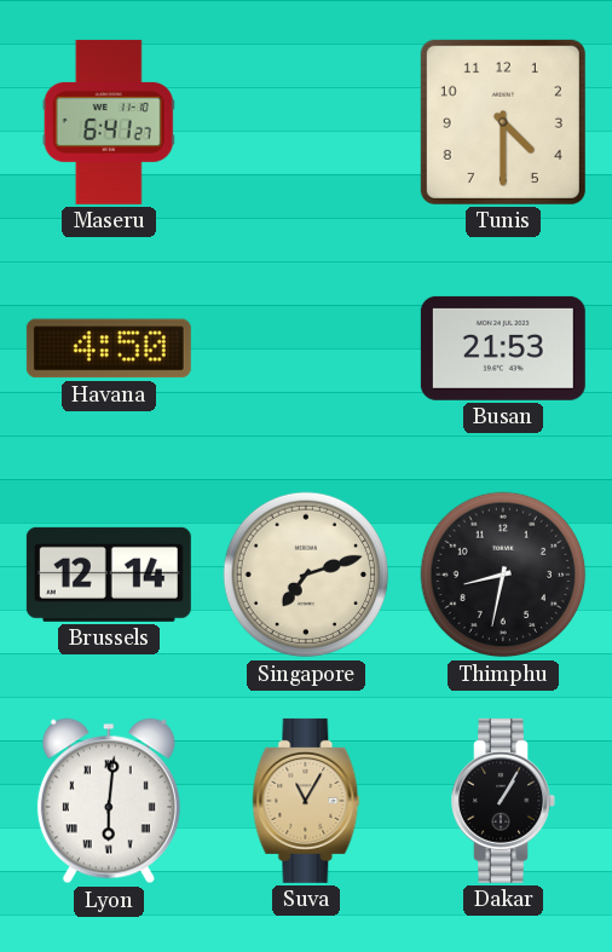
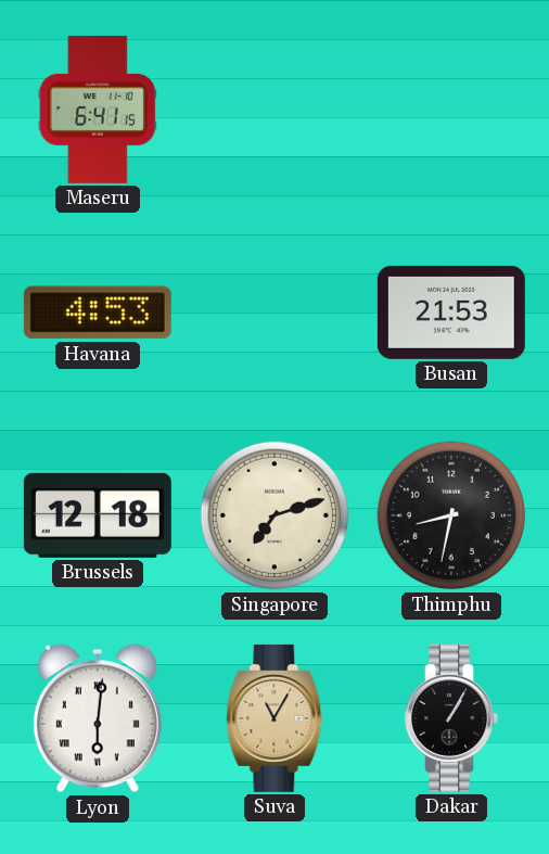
Maseru: 6:41:27 -> 6:41:15
Tunis: 4:30 -> none
Havana: 4:50 -> 4:53
Brussels: 12:14 -> 12:18
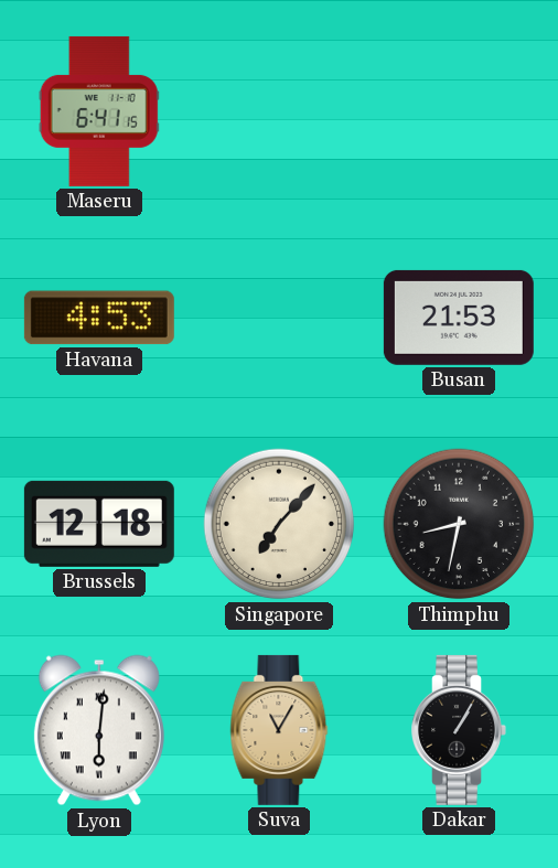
Singapore: 7:12 -> 7:07
